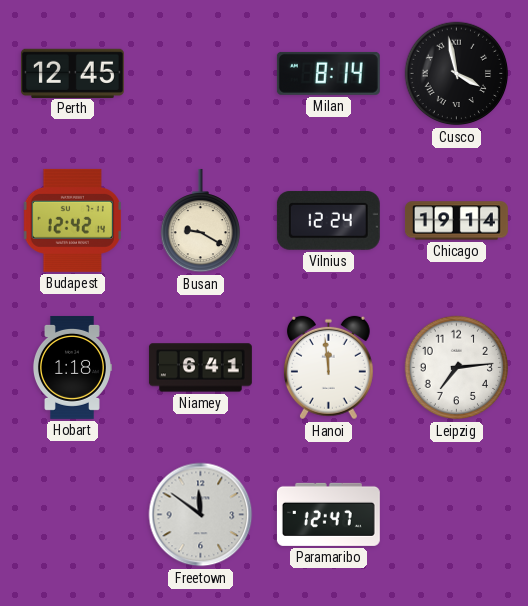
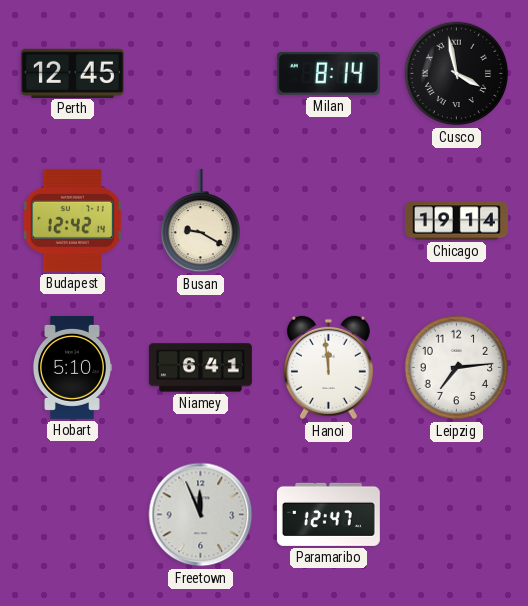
Vilnius: 12:24 -> none
Hobart: 1:18 -> 5:10
Freetown: 11:51 -> 11:56
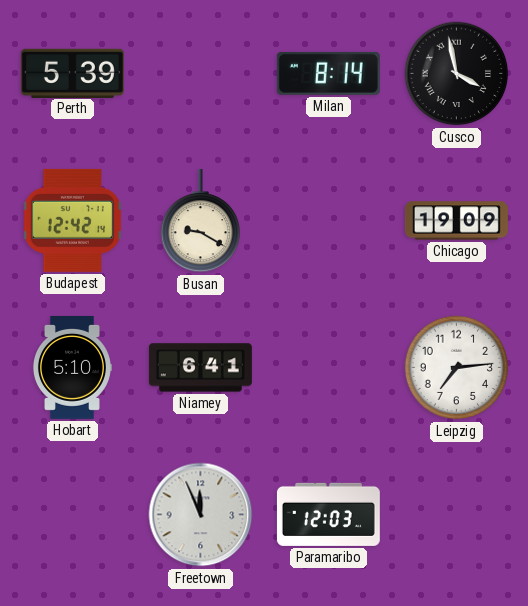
Perth: 12:45 -> 5:39
Chicago: 19:14 -> 19:09
Hanoi: 11:59 -> none
Paramaribo: 12:47 -> 12:03
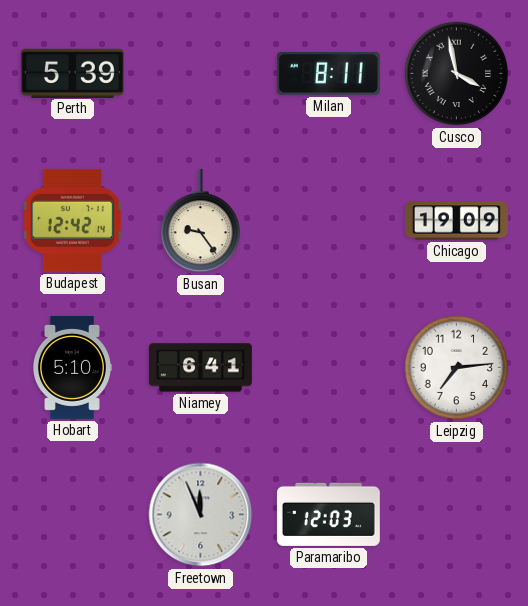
Milan: 8:14 -> 8:11
Busan: 9:20 -> 9:24
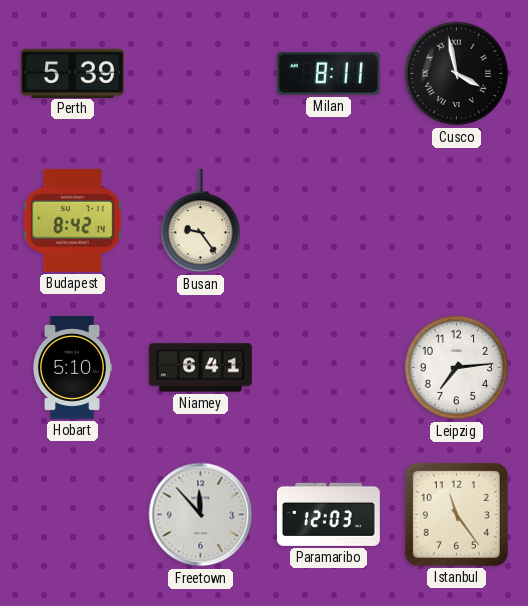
Budapest: 12:42 -> 8:42
Chicago: 19:09 -> none
Freetown: 11:56 -> 11:53
Istanbul: none -> 11:24
